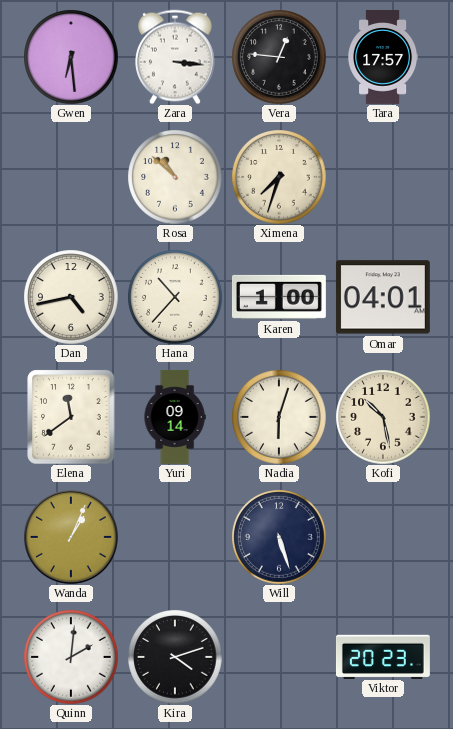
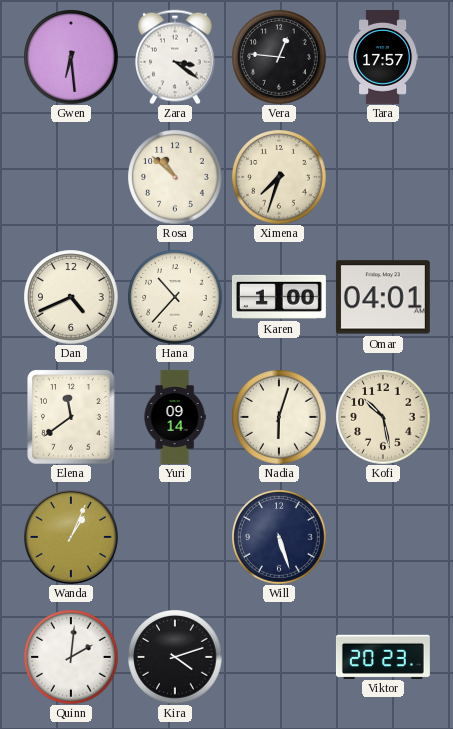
Zara: 3:16 -> 3:21
Dan: 4:43 -> 4:41
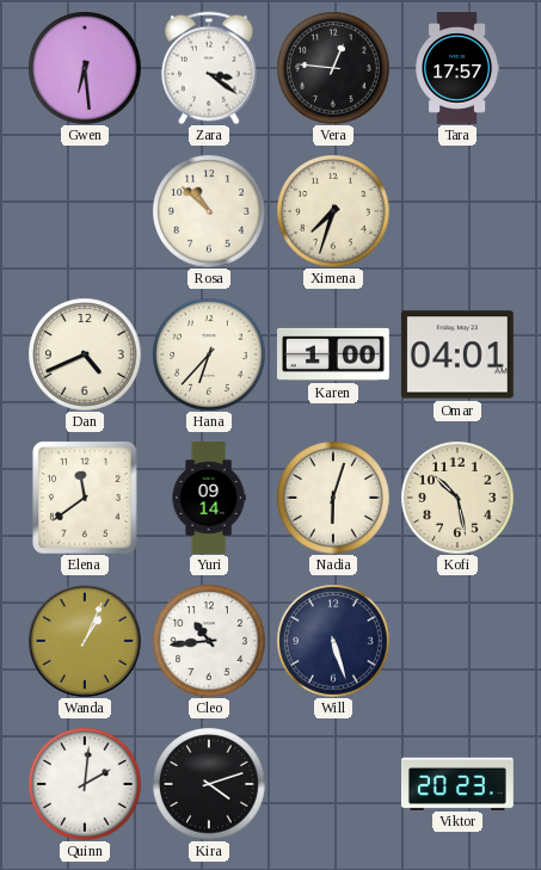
Hana: 10:37 -> 6:37
Cleo: none -> 10:44
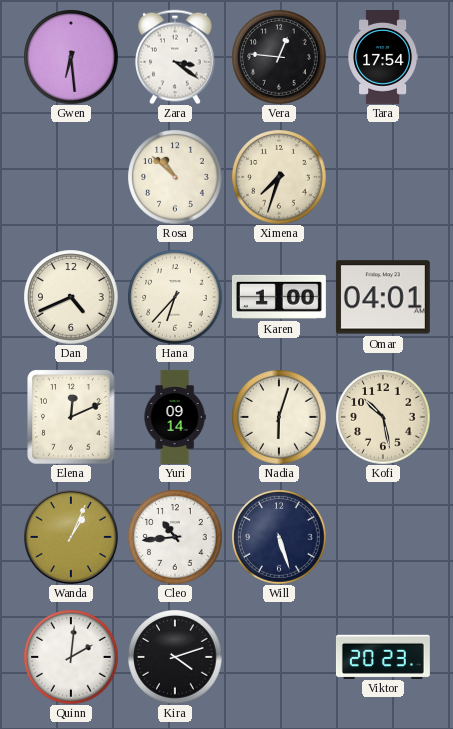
Tara: 17:57 -> 17:54
Elena: 11:39 -> 12:11
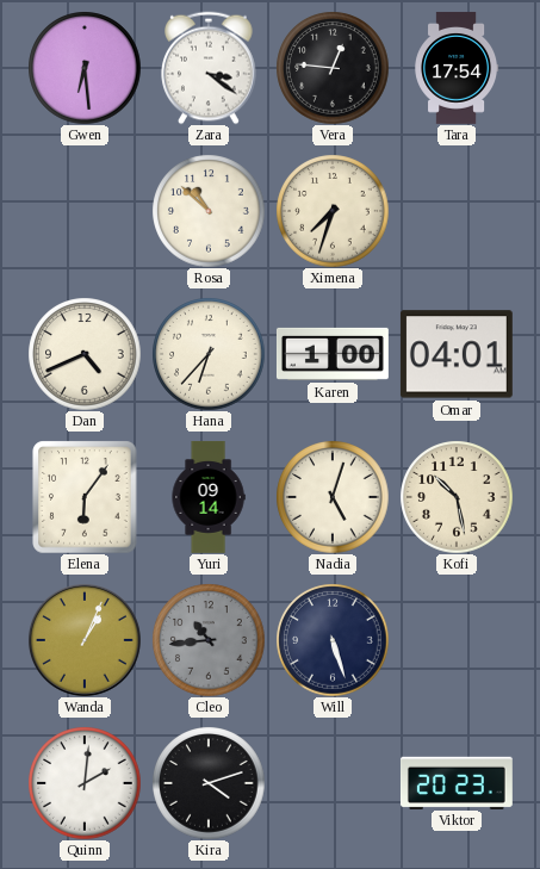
Elena: 12:11 -> 6:06
Nadia: 6:03 -> 5:03
Cleo dial: white -> grey
